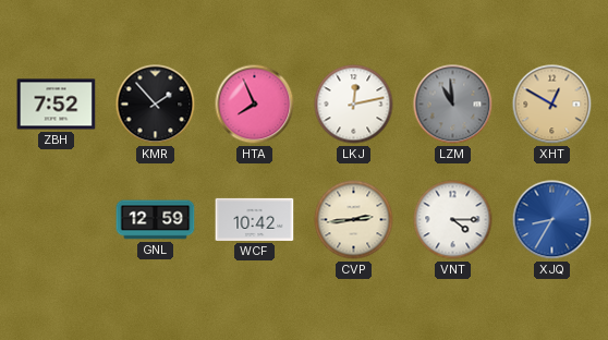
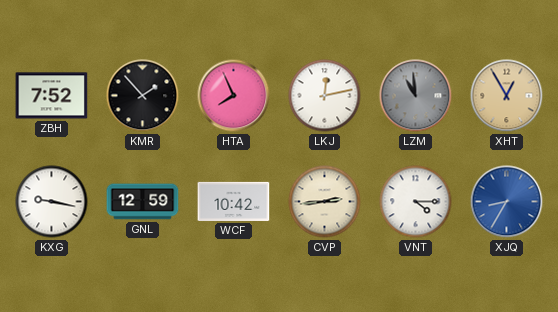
XHT: 12:50 -> 12:55
KXG: none -> 9:17
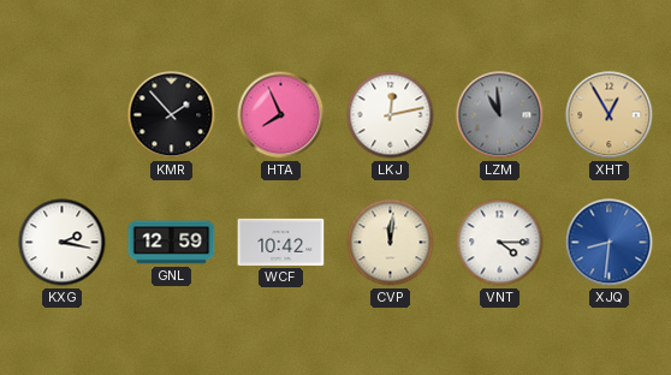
ZBH: 7:52 -> none
KXG: 9:17 -> 2:17
CVP: 2:44 -> 12:01
XJQ: 8:35 -> 8:31
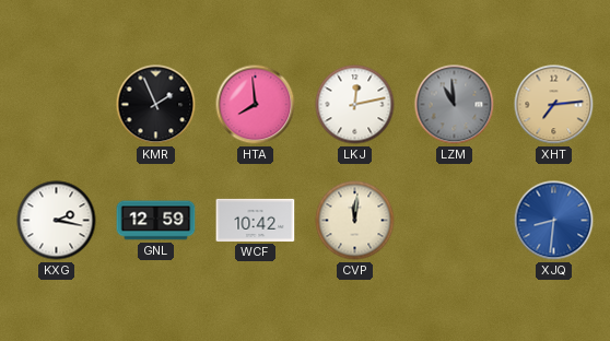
KMR: 1:53 -> 1:56
HTA: 7:56 -> 7:59
XHT: 12:55 -> 7:14
VNT: 4:15 -> none
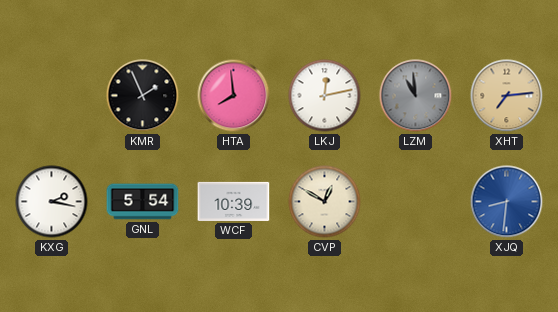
GNL: 12:59 -> 5:54
WCF: 10:42 -> 10:39
CVP: 12:01 -> 12:50
